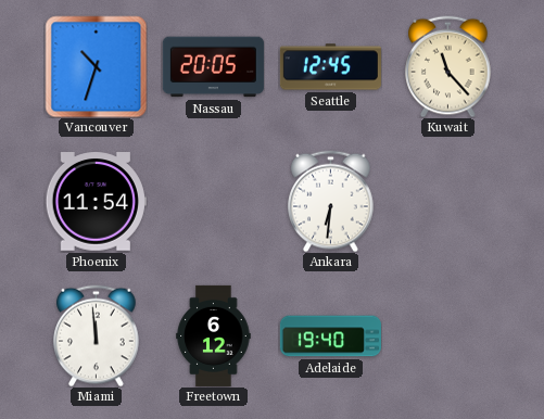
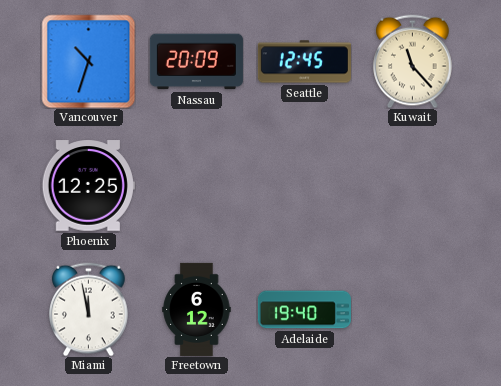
Nassau: 20:05 -> 20:09
Phoenix: 11:54 -> 12:25
Ankara: 6:31 -> none
Miami: 11:59 -> 11:58
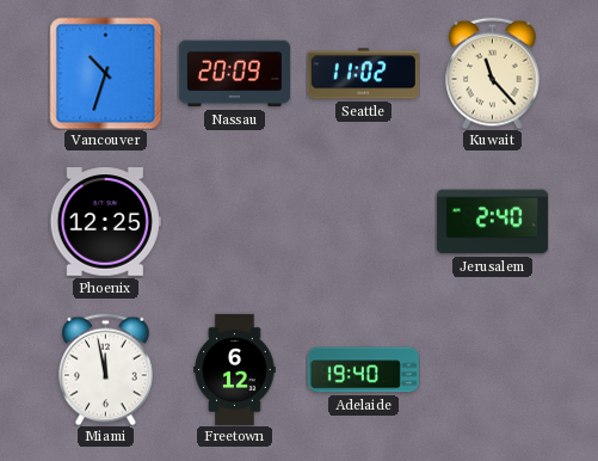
Seattle: 12:45 -> 11:02
Jerusalem: none -> 2:40
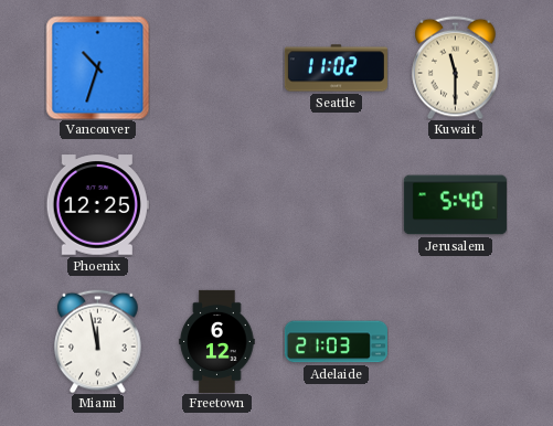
Nassau: 20:09 -> none
Kuwait: 11:23 -> 11:30
Jerusalem: 2:40 -> 5:40
Adelaide: 19:40 -> 21:03
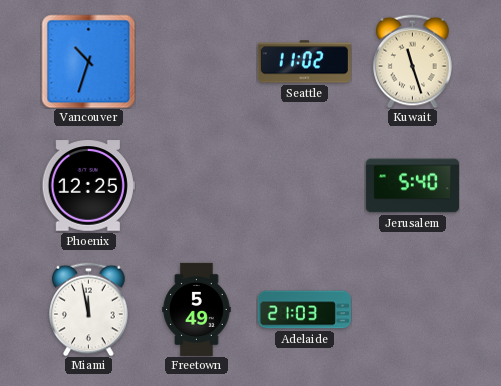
Kuwait: 11:30 -> 11:27
Freetown: 6:12 -> 5:49
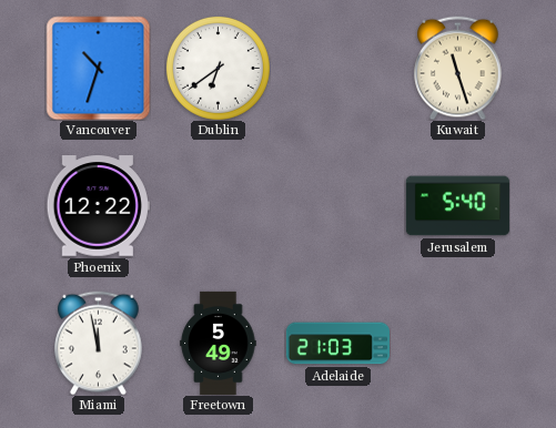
Dublin: none -> 6:39
Seattle: 11:02 -> none
Phoenix: 12:25 -> 12:22
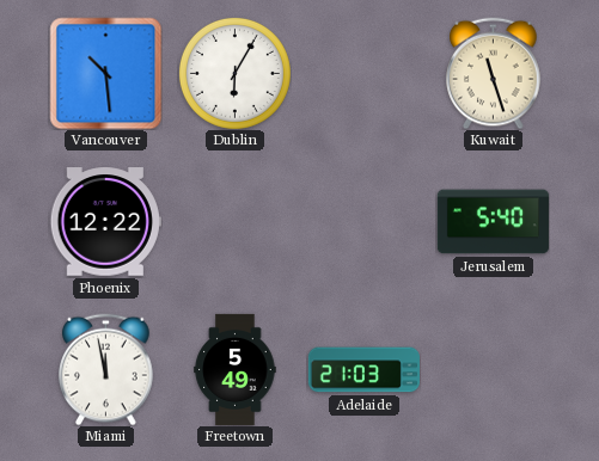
Vancouver: 10:33 -> 10:29
Dublin: 6:39 -> 6:05
